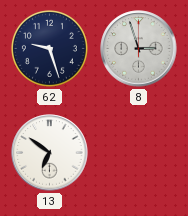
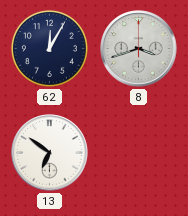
62: 9:27 -> 12:05
8: 2:57 -> 3:42
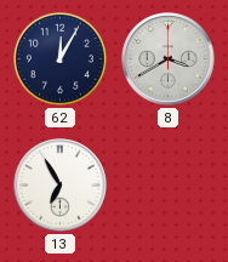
8: 3:42 -> 3:40
13: 6:51 -> 6:55
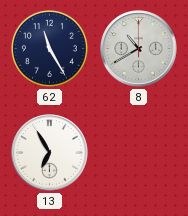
62: 12:05 -> 11:25
8: 3:40 -> 10:40
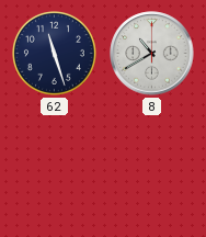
62: 11:25 -> 11:27
13: 6:55 -> none
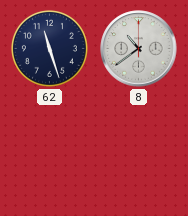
8: 10:40 -> 10:39
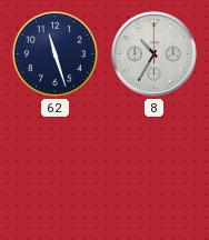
8: 10:39 -> 10:35
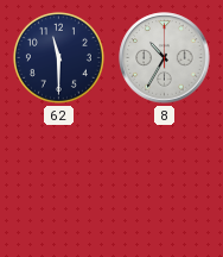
62: 11:27 -> 11:30
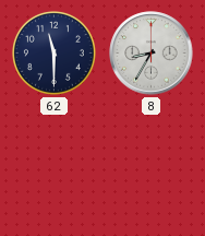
8: 10:35 -> 8:35
